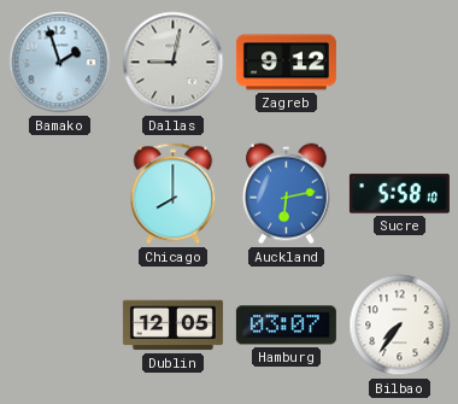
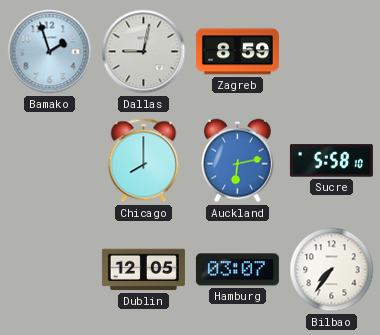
Zagreb: 9:12 -> 8:59
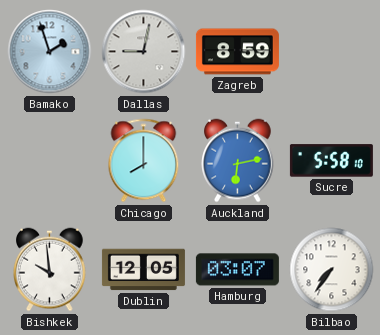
Bishkek: none -> 9:59
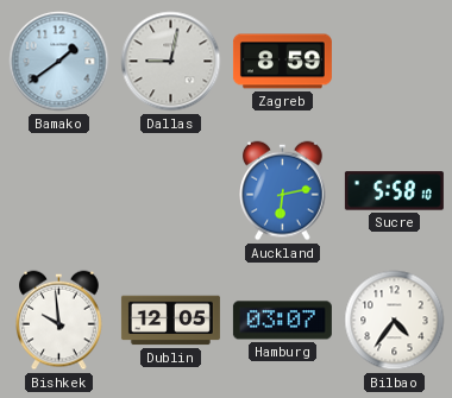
Bamako: 1:57 -> 1:39
Chicago: 8:00 -> none
Bilbao: 7:36 -> 4:36
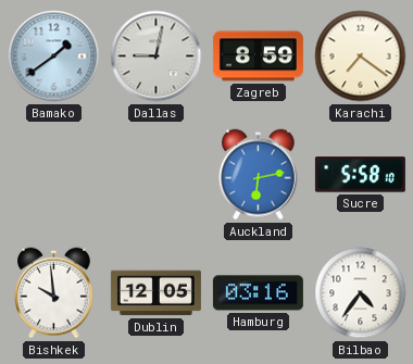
Karachi: none -> 7:21
Hamburg: 03:07 -> 03:16
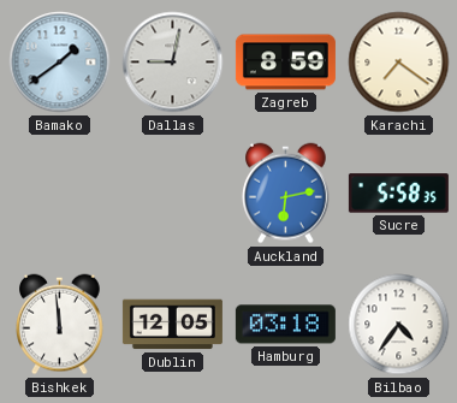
Sucre: 5:58:10 -> 5:58:35
Bishkek: 9:59 -> 11:59
Hamburg: 03:16 -> 03:18
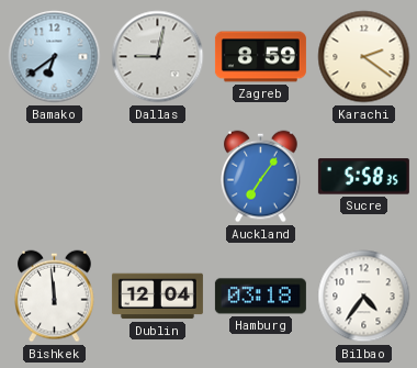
Bamako: 1:39 -> 6:39
Karachi: 7:21 -> 2:21
Auckland: 6:13 -> 7:06
Dublin: 12:05 -> 12:04
